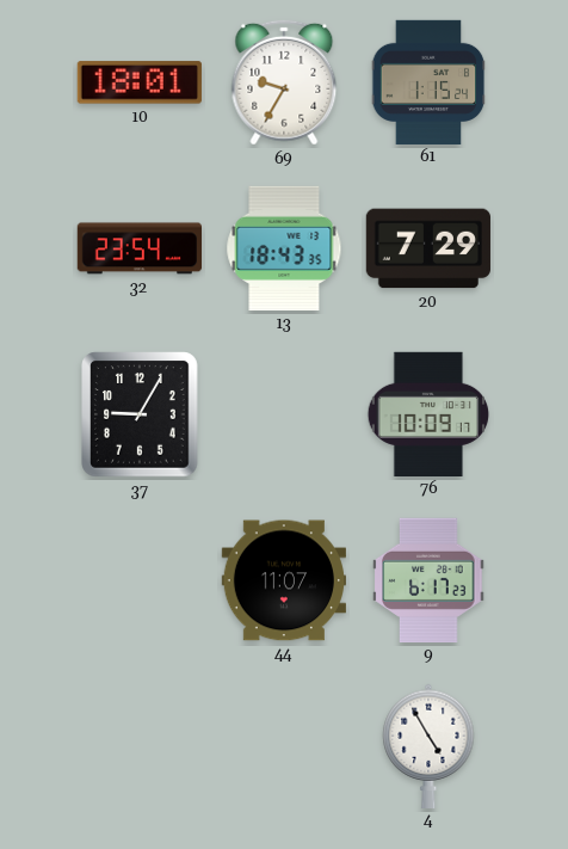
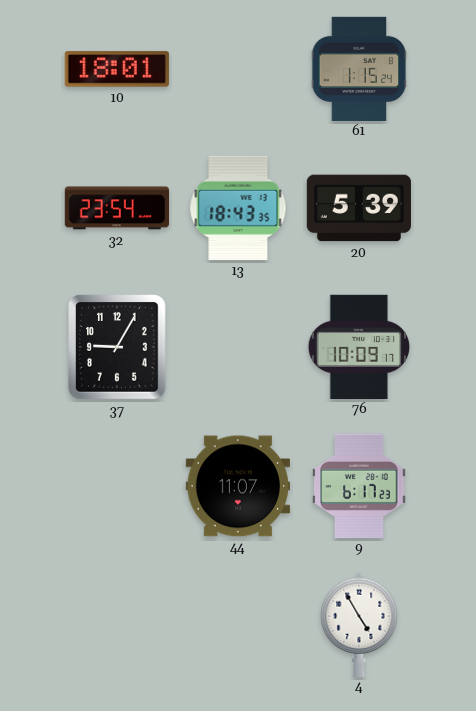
69: 9:35 -> none
20: 7:29 -> 5:39
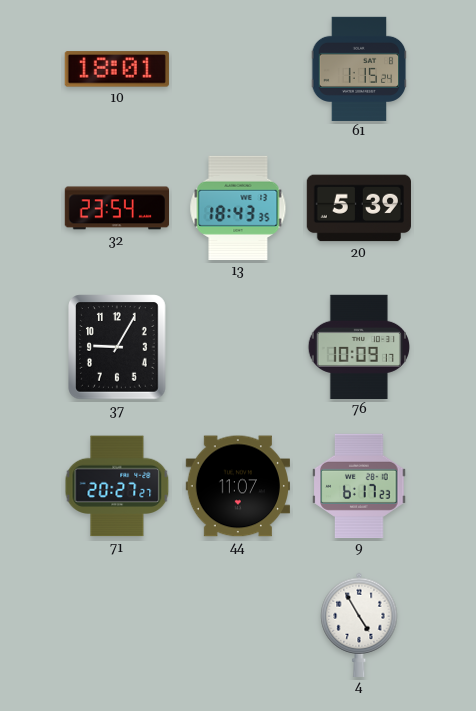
71: none -> 20:27
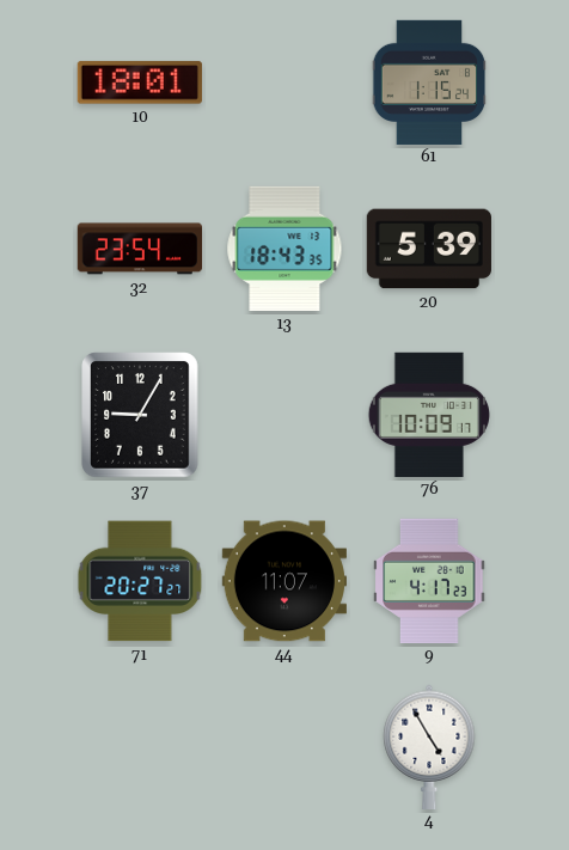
9: 6:17 -> 4:17
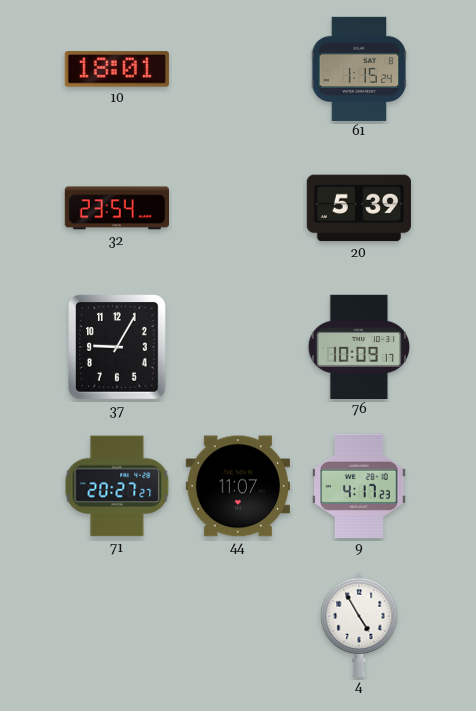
13: 18:43 -> none
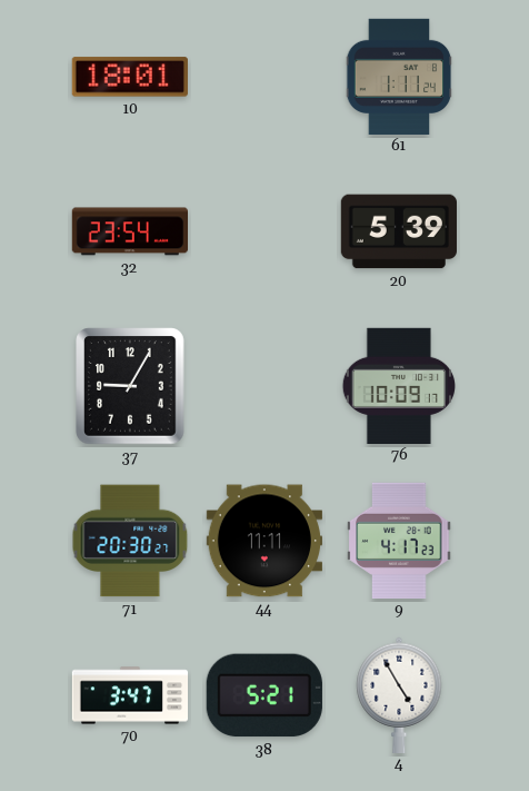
61: 1:15 -> 1:11
71: 20:27 -> 20:30
44: 11:07 -> 11:11
70: none -> 3:47
38: none -> 5:21
